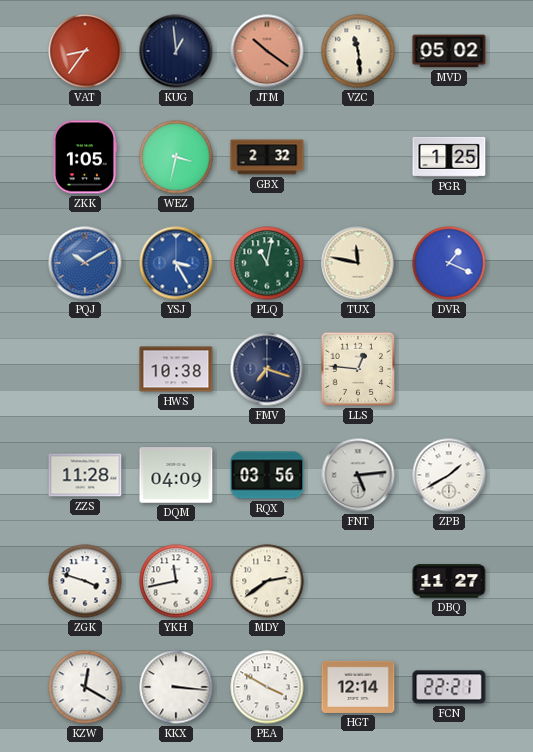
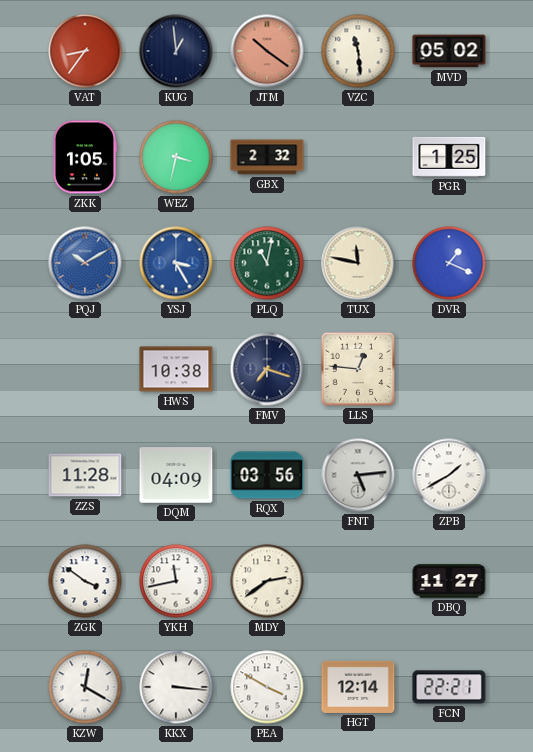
ZGK: 3:48 -> 3:51
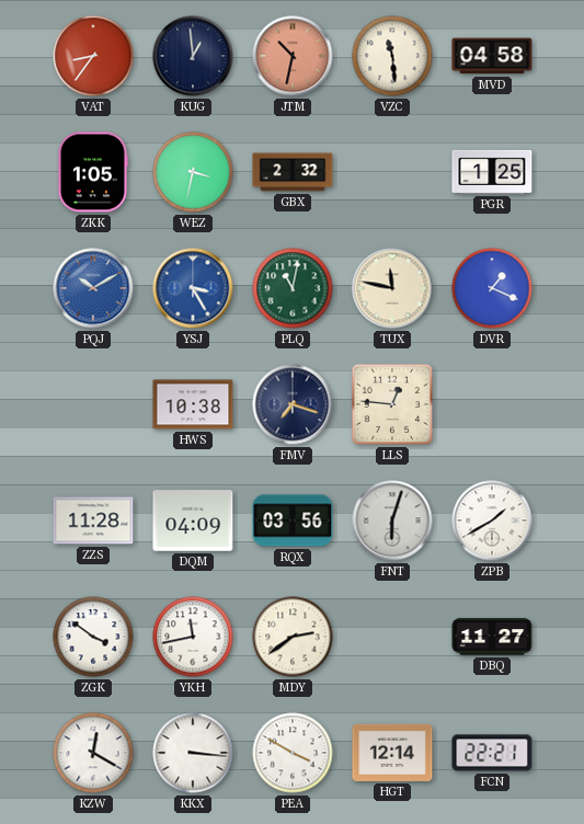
JTM: 10:21 -> 10:32
MVD: 05:02 -> 04:58
FNT: 5:14 -> 6:03
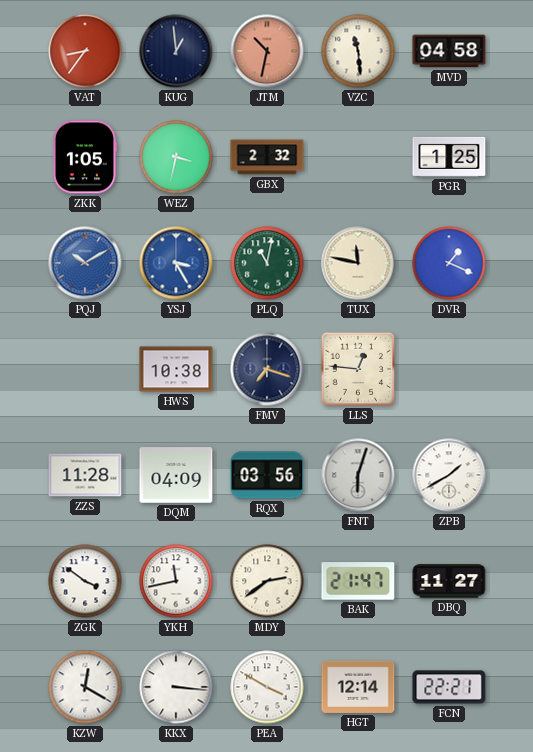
BAK: none -> 21:47
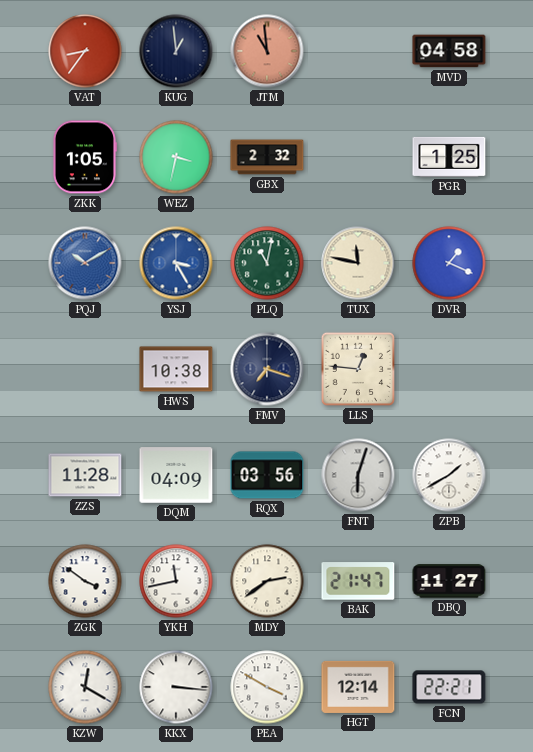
JTM: 10:32 -> 10:59
VZC: 11:29 -> none
